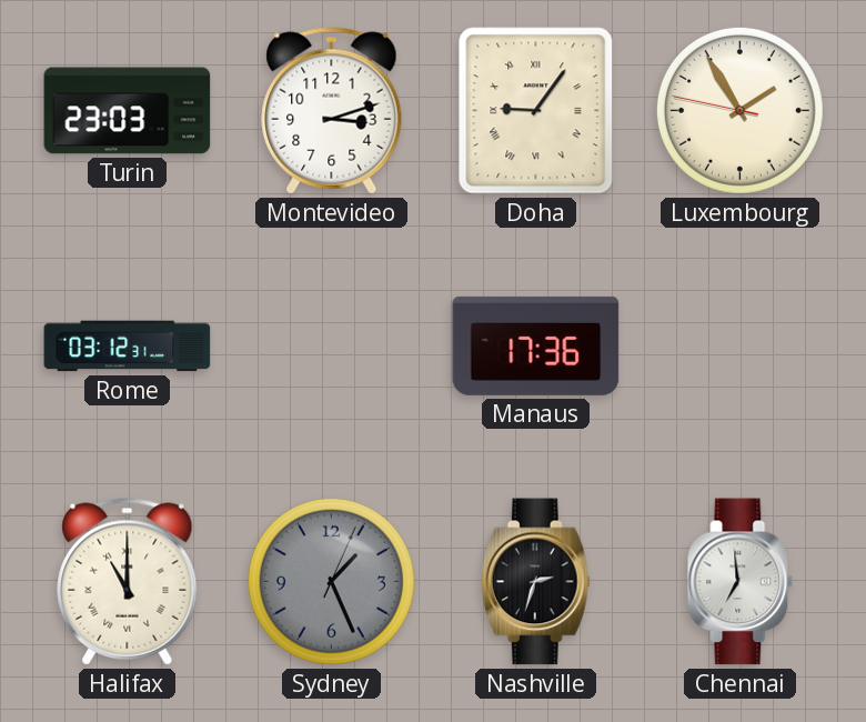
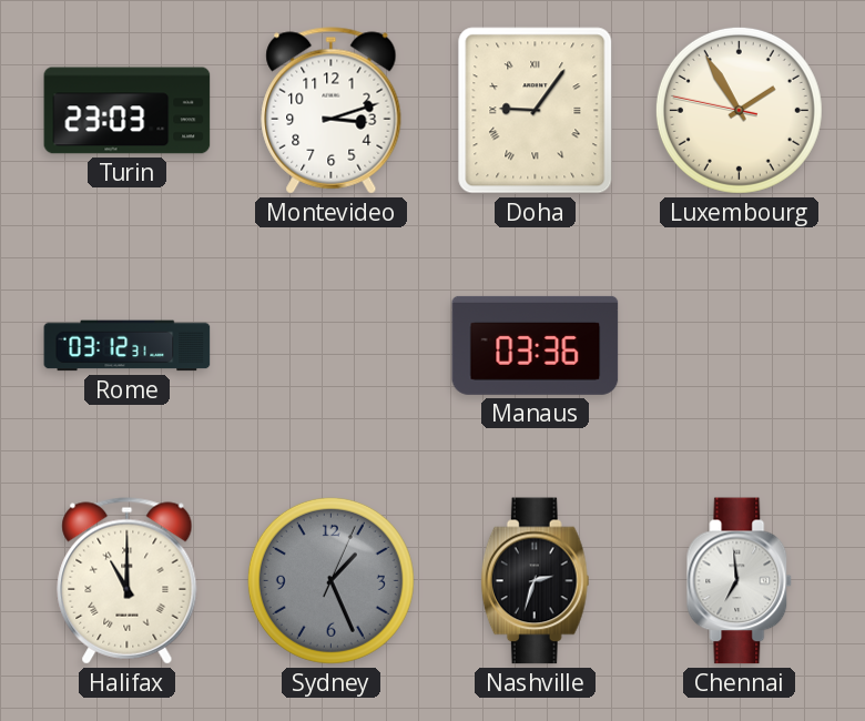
Manaus: 17:36 -> 03:36
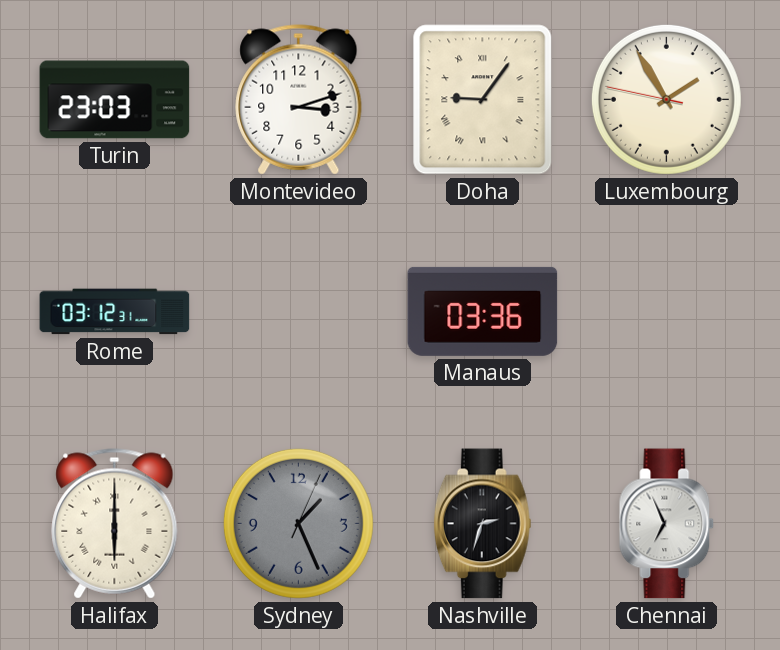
Halifax: 11:00 -> 6:00
Chennai: 6:59 -> 6:56
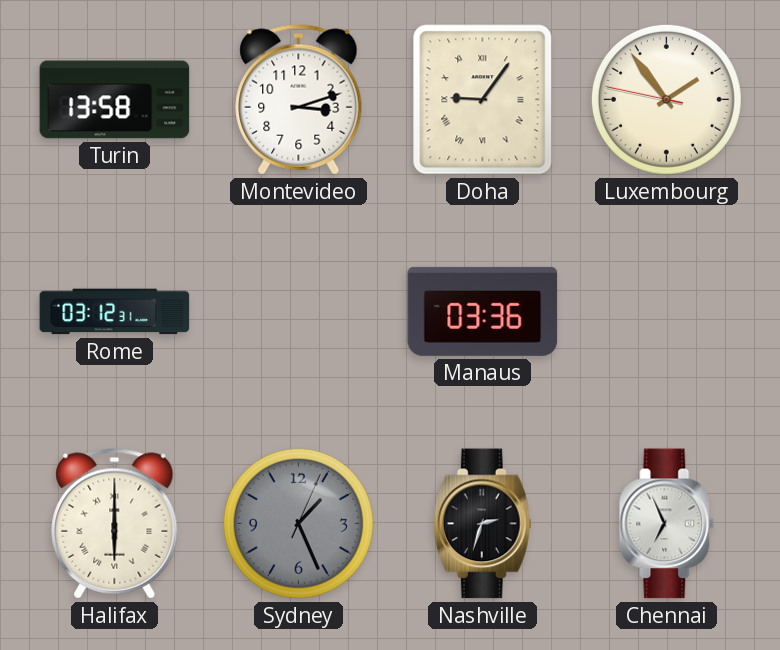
Turin: 23:03 -> 13:58
Luxembourg: 1:54 -> 1:53
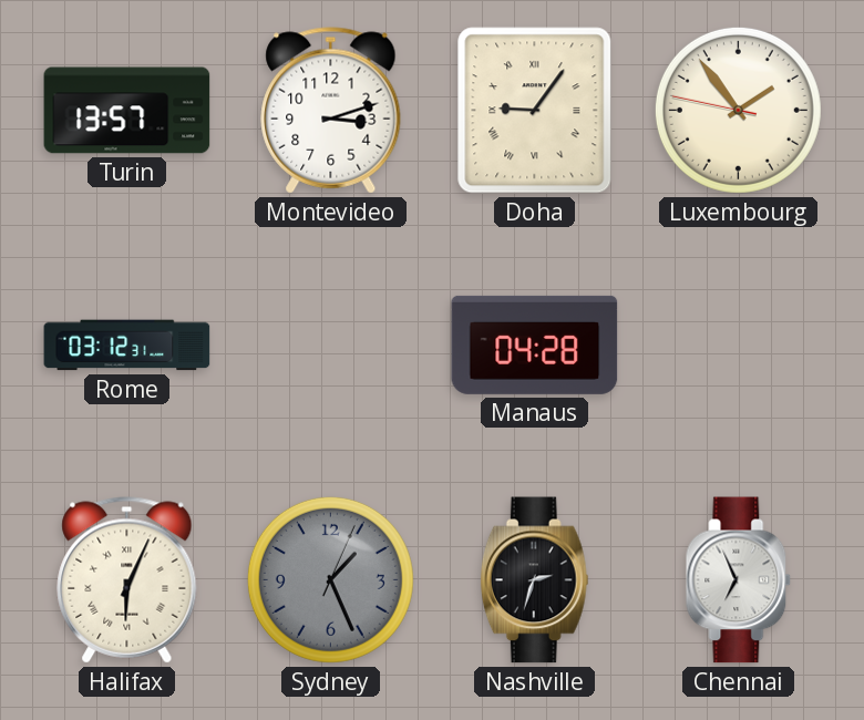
Turin: 13:58 -> 13:57
Manaus: 03:36 -> 04:28
Halifax: 6:00 -> 6:04
